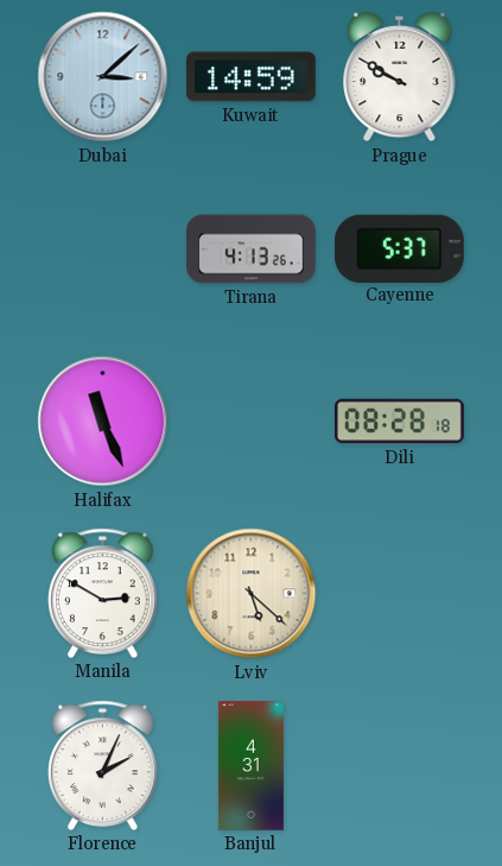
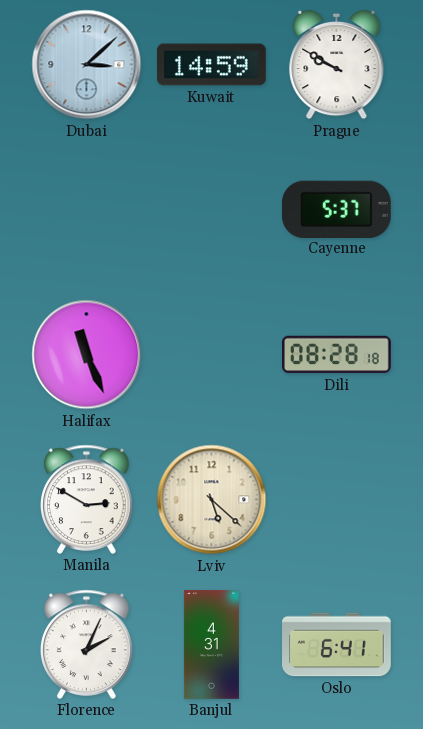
Tirana: 4:13 -> none
Oslo: none -> 6:41
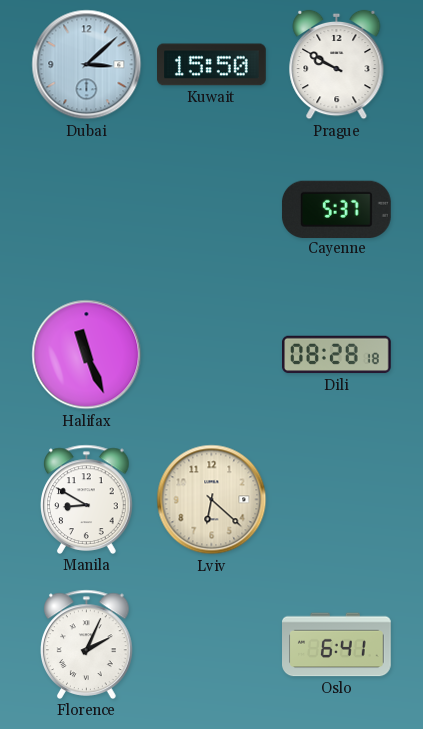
Kuwait: 14:59 -> 15:50
Manila: 2:50 -> 8:50
Lviv: 5:22 -> 6:22
Banjul: 4:31 -> none
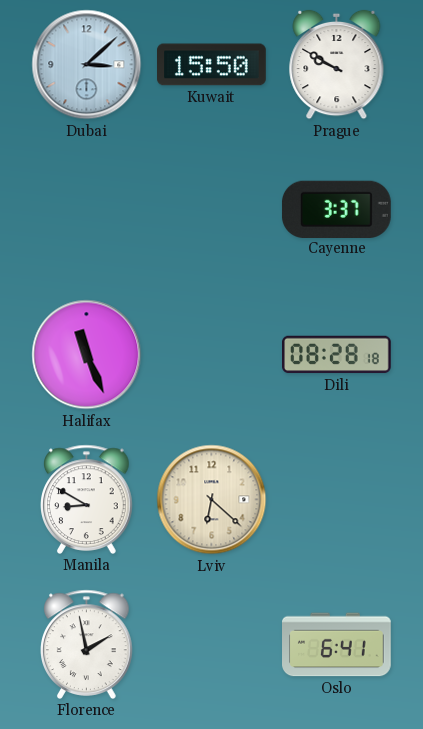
Cayenne: 5:37 -> 3:37
Florence: 2:04 -> 1:58
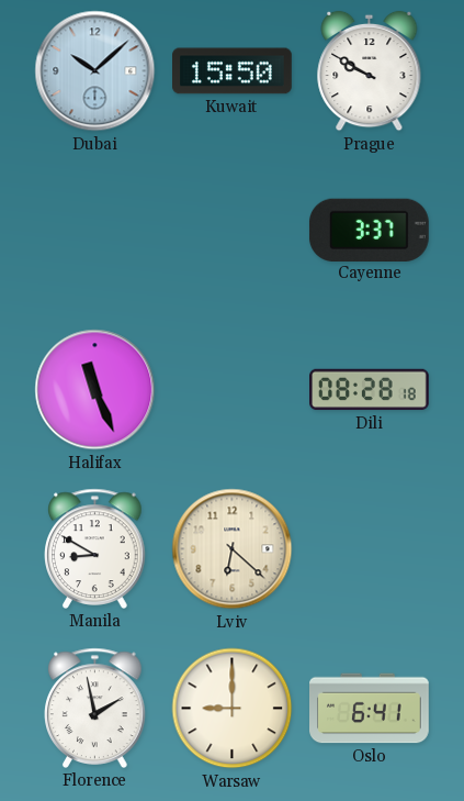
Dubai: 3:08 -> 10:08
Warsaw: none -> 9:00
